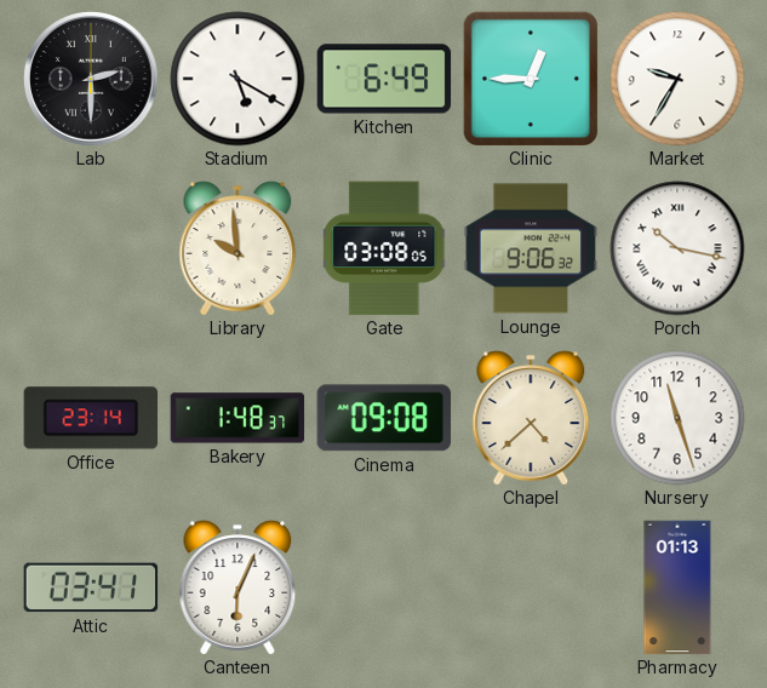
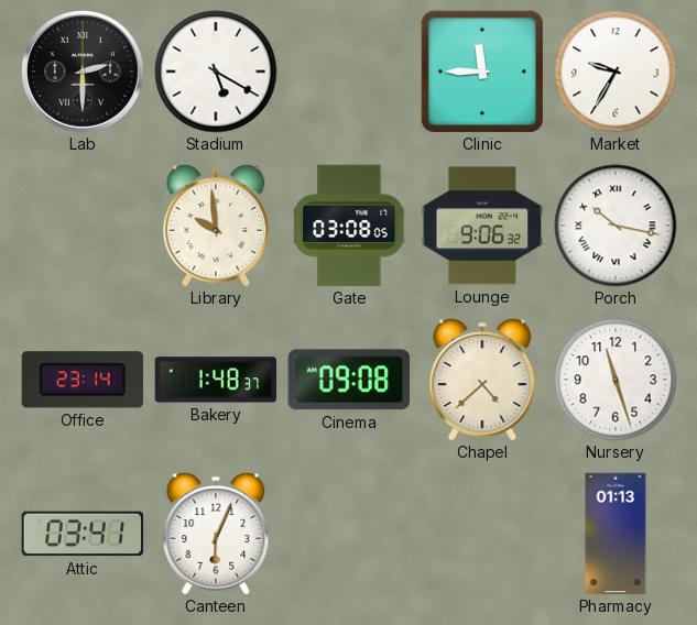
Kitchen: 6:49 -> none
Clinic: 12:45 -> 11:45
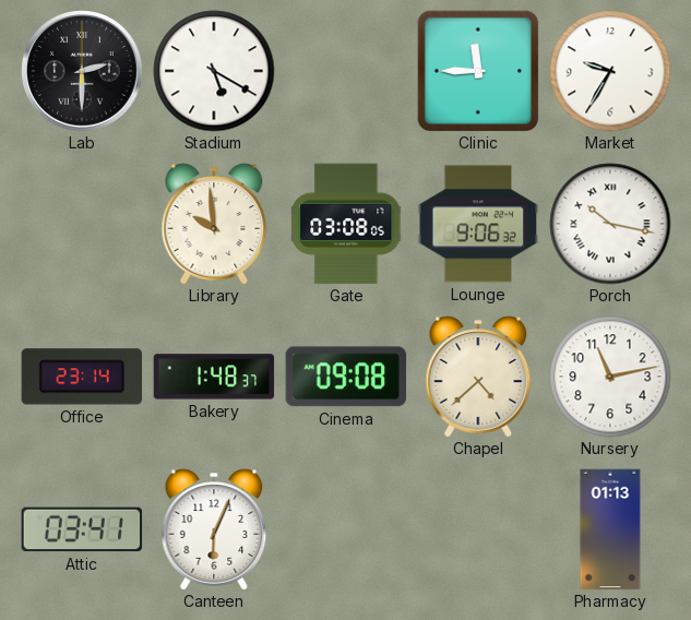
Nursery: 11:27 -> 11:13
